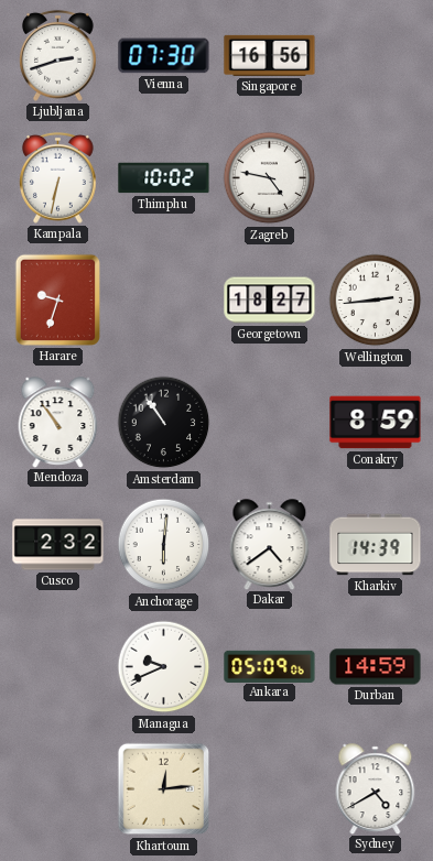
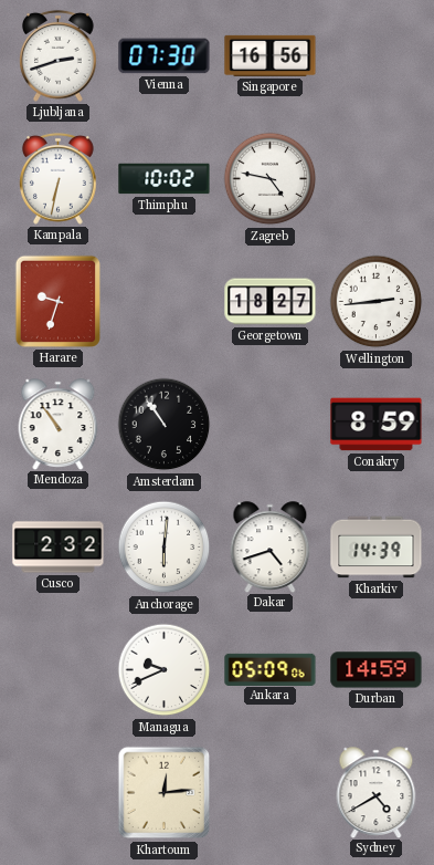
Dakar: 4:39 -> 4:42
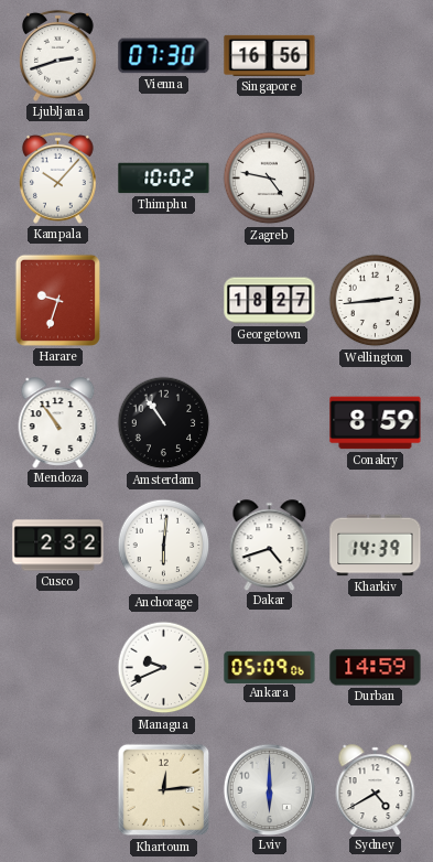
Kampala: 6:32 -> 10:07
Lviv: none -> 6:00
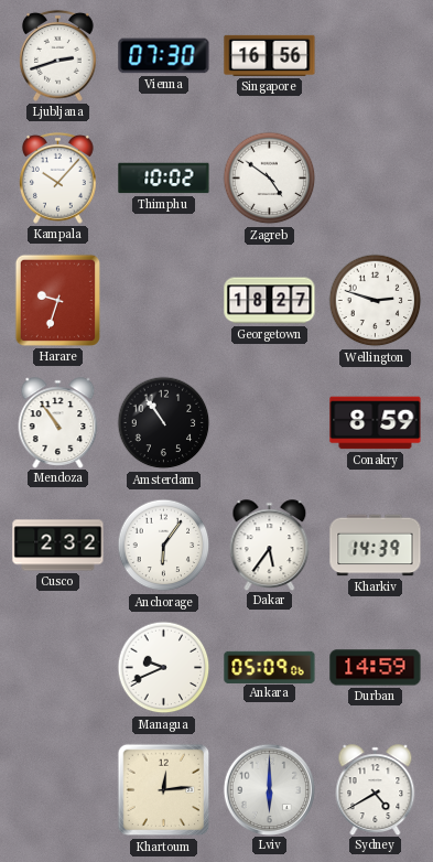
Zagreb: 4:47 -> 4:51
Wellington: 2:44 -> 2:48
Anchorage: 6:01 -> 6:06
Dakar: 4:42 -> 5:36
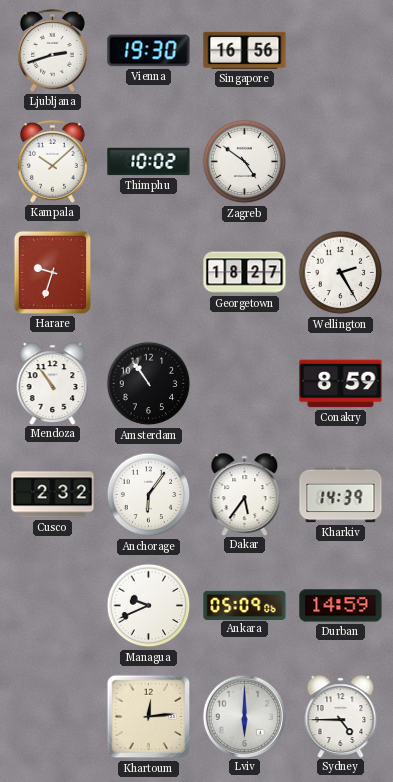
Vienna: 07:30 -> 19:30
Kampala: 10:07 -> 10:08
Wellington: 2:48 -> 2:25
Sydney: 4:40 -> 4:45
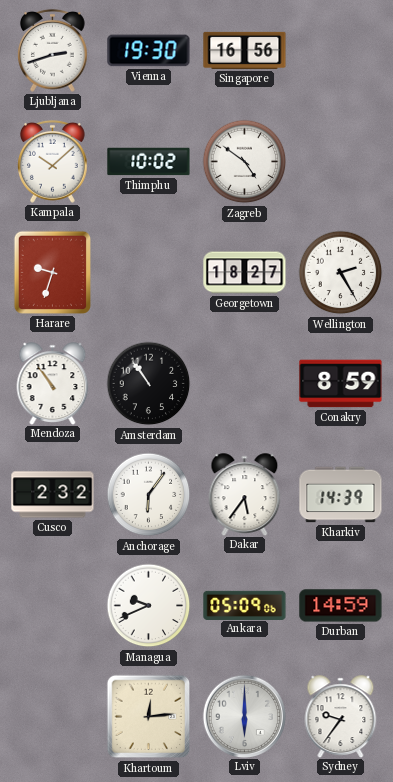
Sydney: 4:45 -> 9:36
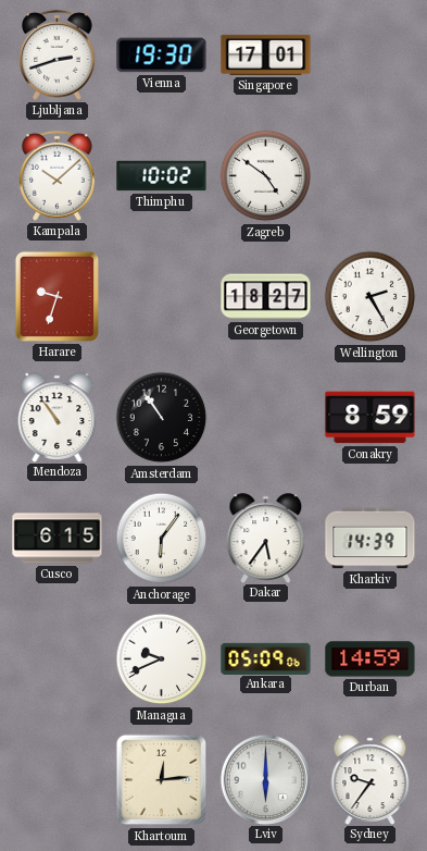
Singapore: 16:56 -> 17:01
Cusco: 2:32 -> 6:15
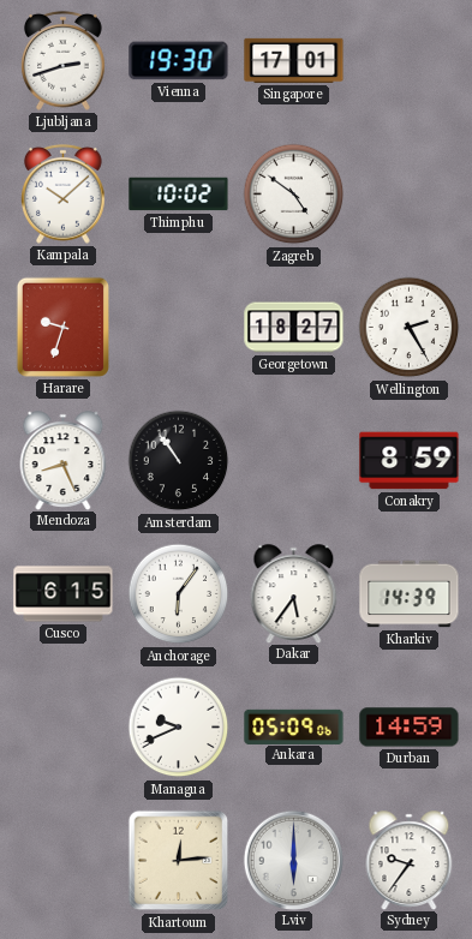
Mendoza: 10:54 -> 8:26
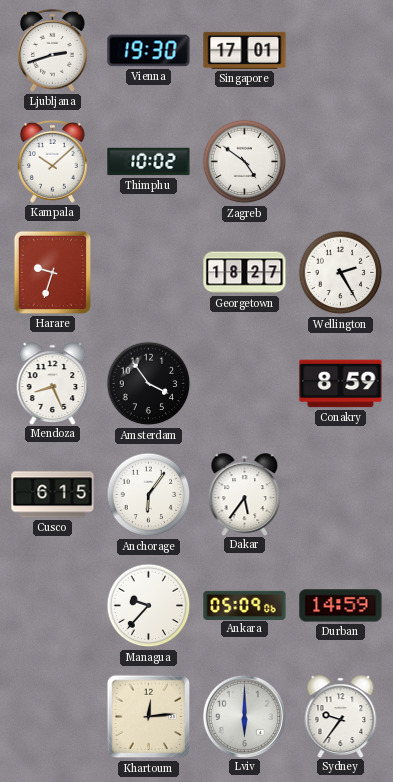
Amsterdam: 10:54 -> 3:54
Kharkiv: 14:39 -> none
Managua: 9:41 -> 9:37
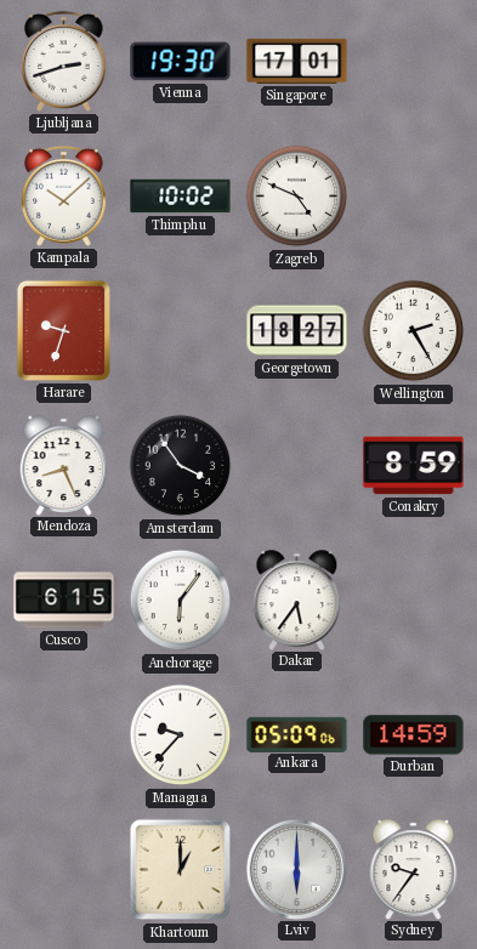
Zagreb: 4:51 -> 4:49
Khartoum: 12:14 -> 1:00
